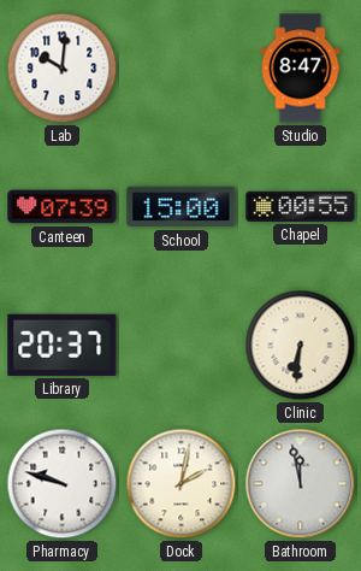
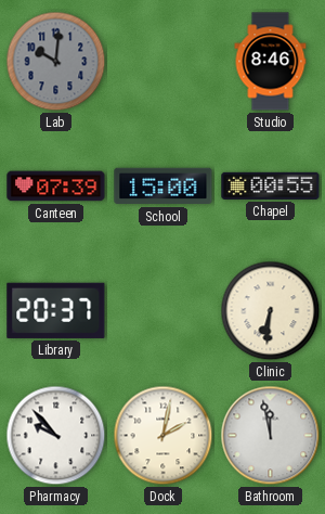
Lab dial: white -> grey
Studio: 8:47 -> 8:46
Pharmacy: 9:48 -> 9:53
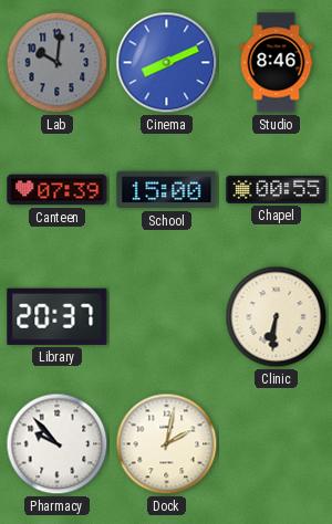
Cinema: none -> 8:11
Bathroom: 11:58 -> none
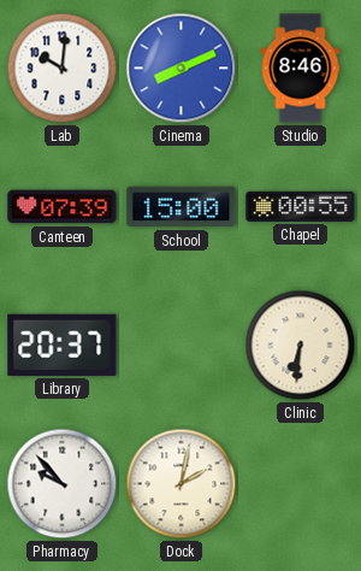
Lab dial: grey -> white
